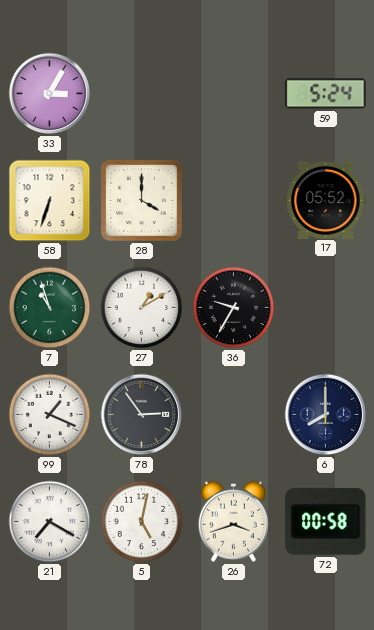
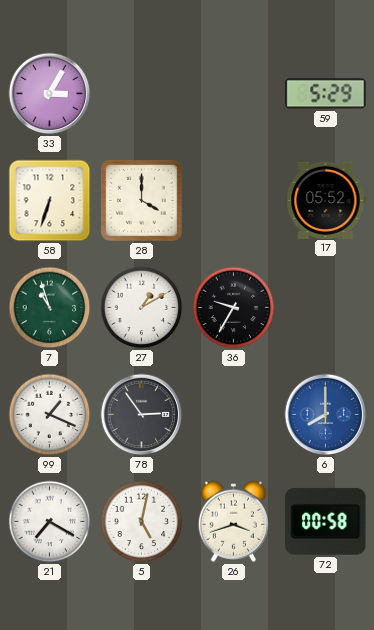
59: 5:24 -> 5:29
6 dial: navy -> blue
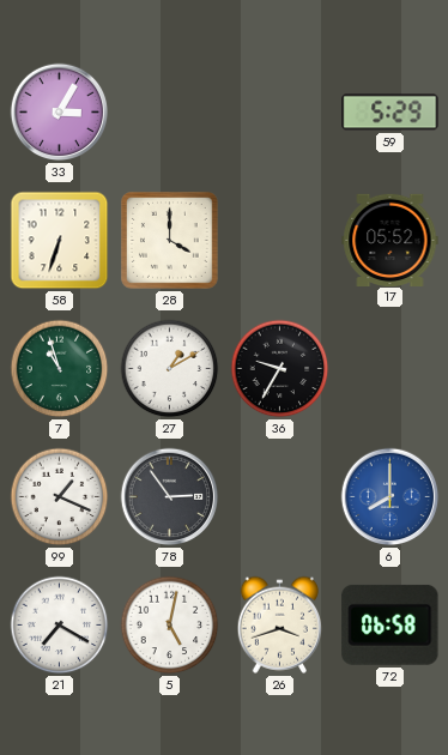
72: 00:58 -> 06:58
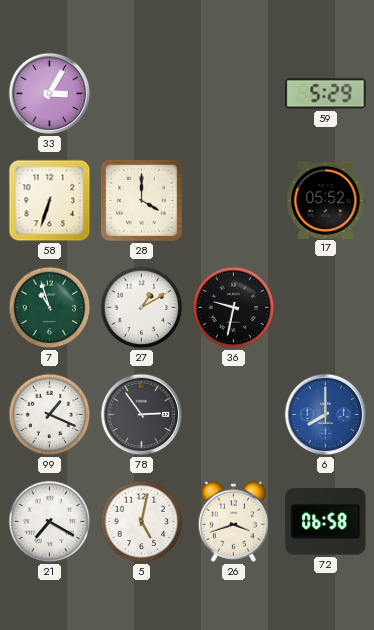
36: 9:35 -> 9:32
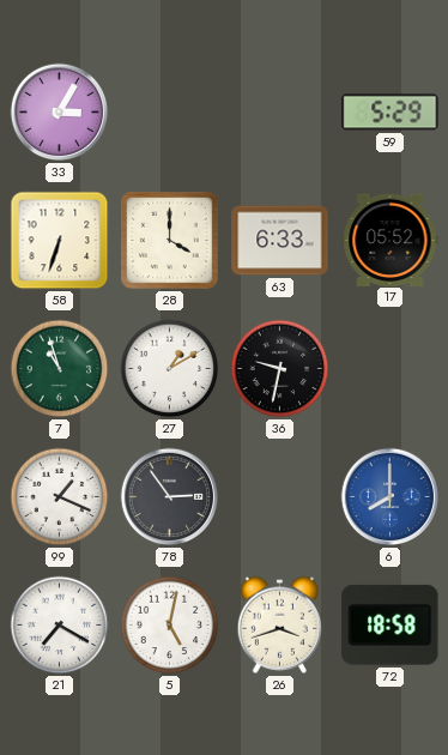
63: none -> 6:33
72: 06:58 -> 18:58
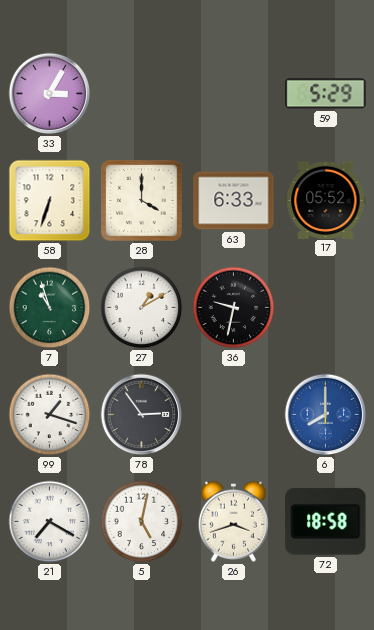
99: 1:19 -> 1:18
